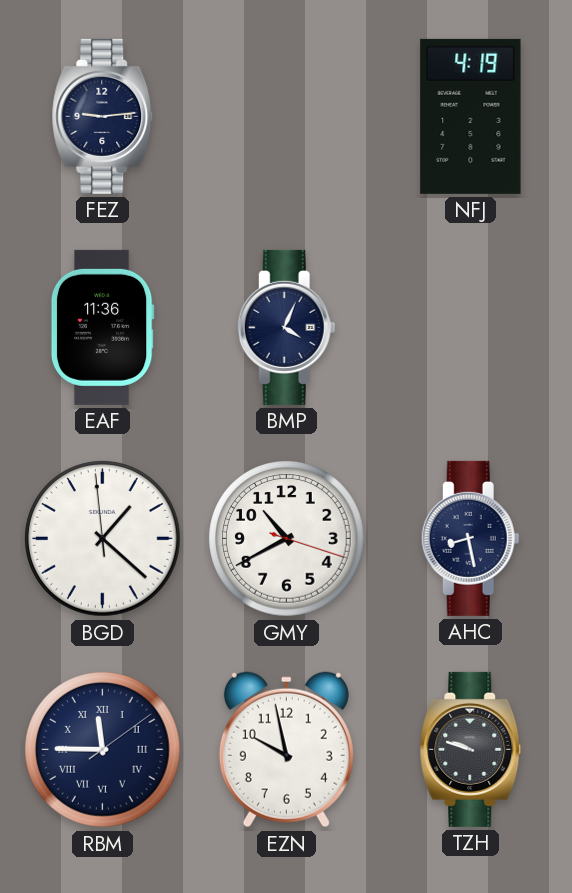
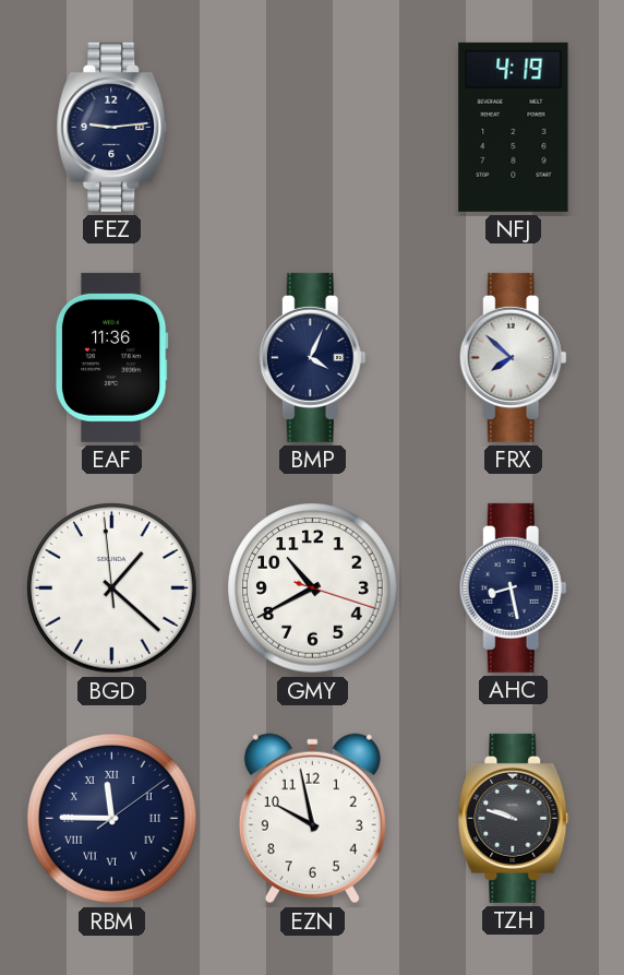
FRX: none -> 7:52
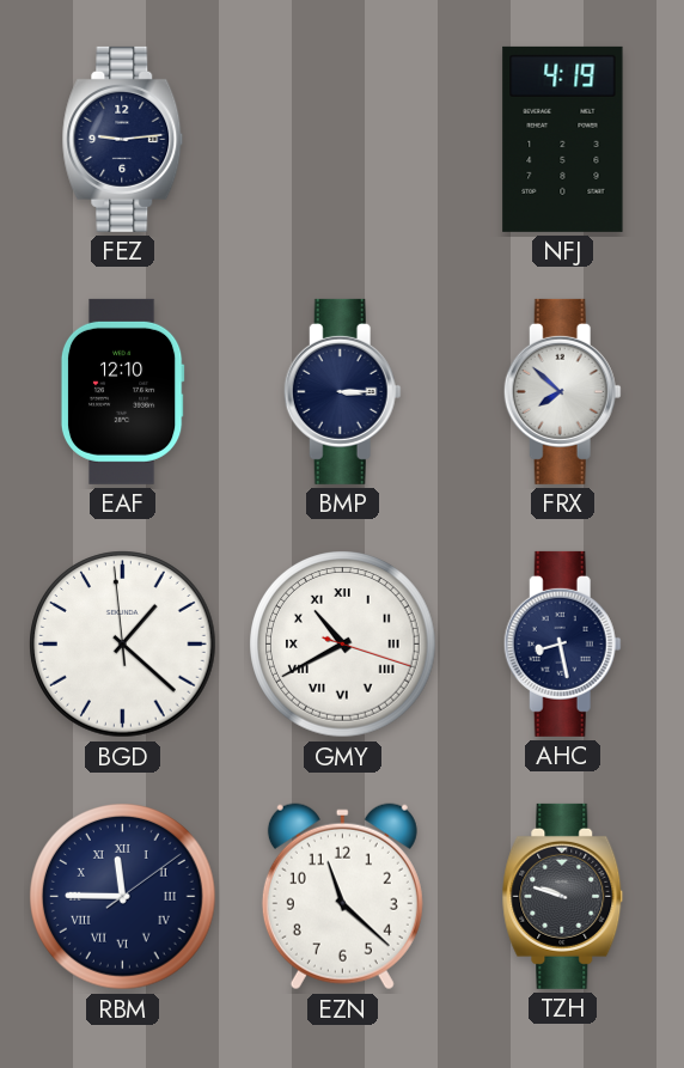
EAF: 11:36 -> 12:10
BMP: 4:04 -> 3:15
GMY numerals: Arabic -> Roman
EZN: 9:58 -> 11:22
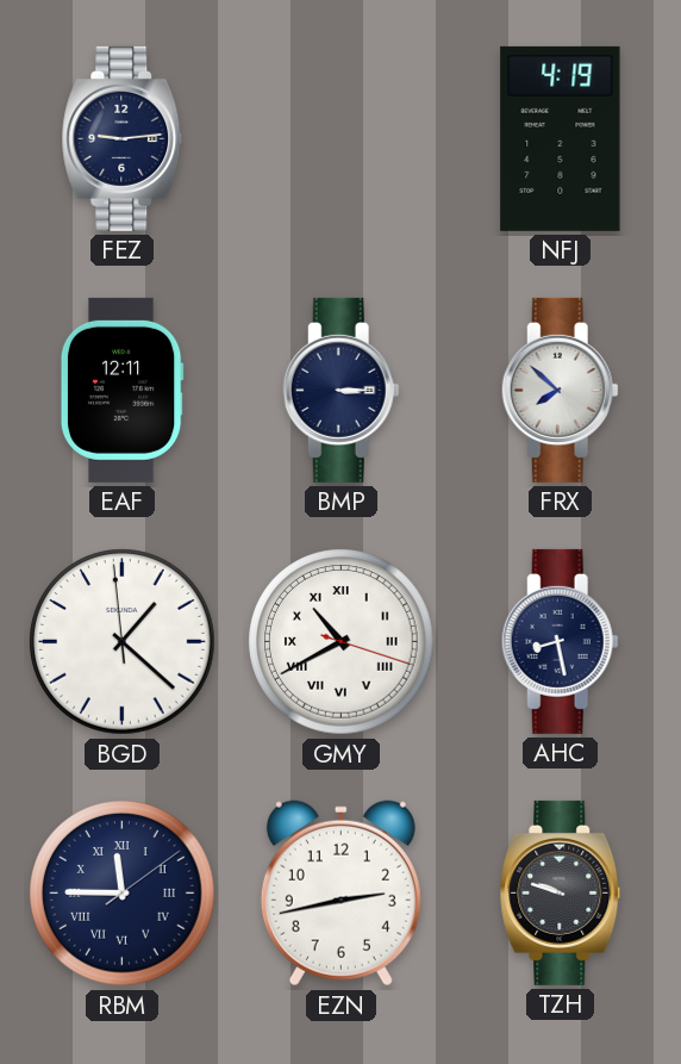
EAF: 12:10 -> 12:11
EZN: 11:22 -> 2:43
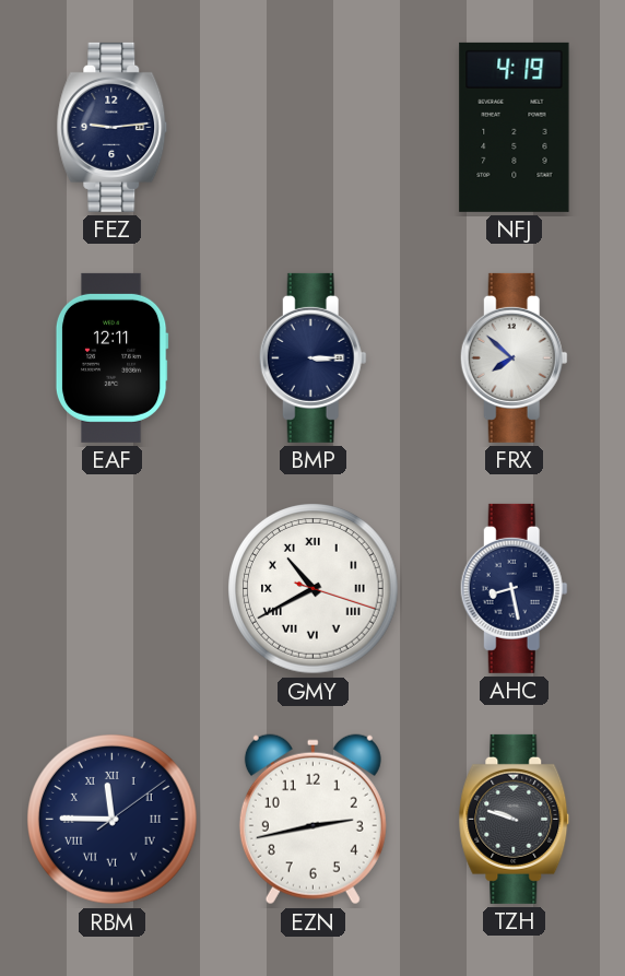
BGD: 1:21 -> none
